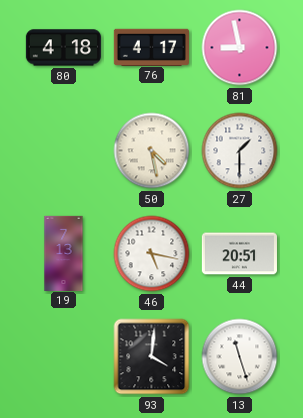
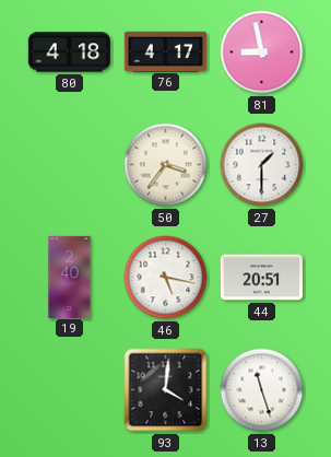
50: 4:28 -> 3:36
19: 7:13 -> 2:40
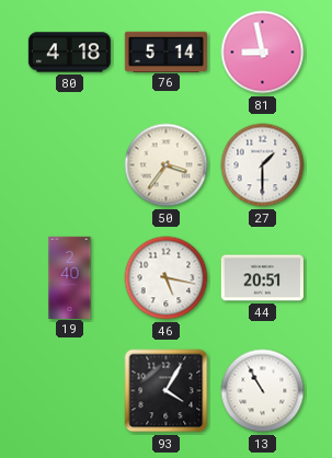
76: 4:17 -> 5:14
93: 4:01 -> 4:05
13: 11:27 -> 10:55
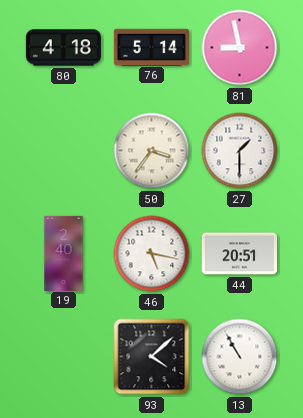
93: 4:05 -> 4:08
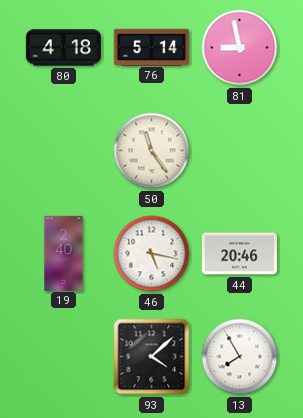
50: 3:36 -> 11:24
27: 1:30 -> none
44: 20:51 -> 20:46
13: 10:55 -> 7:55
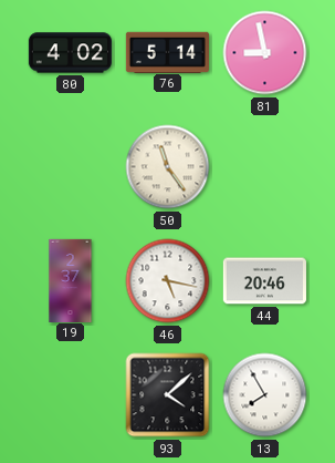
80: 4:18 -> 4:02
19: 2:40 -> 2:37
